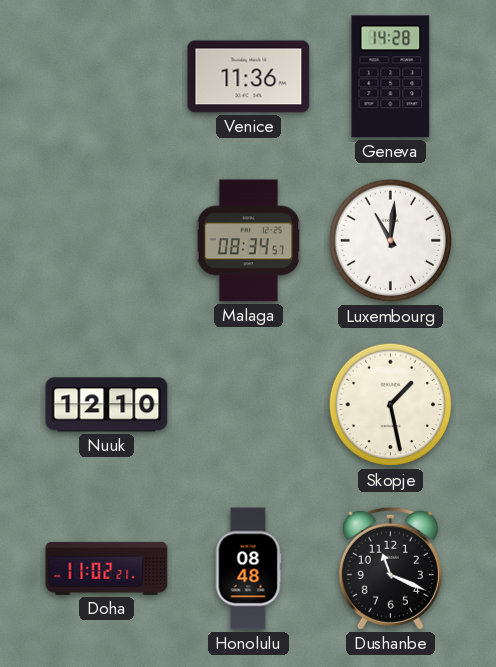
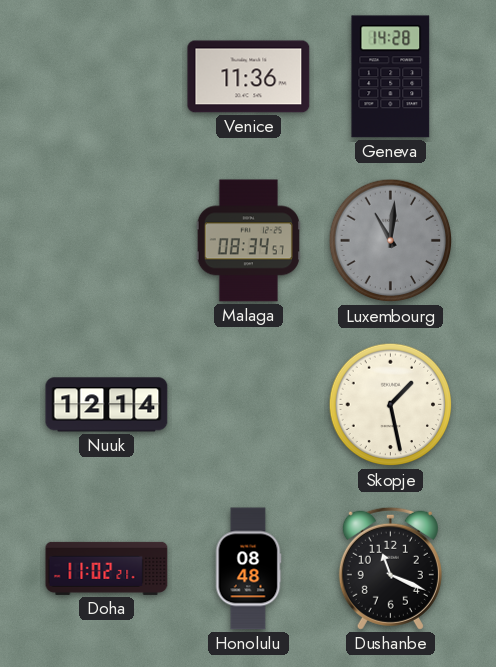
Luxembourg dial: white -> grey
Nuuk: 12:10 -> 12:14
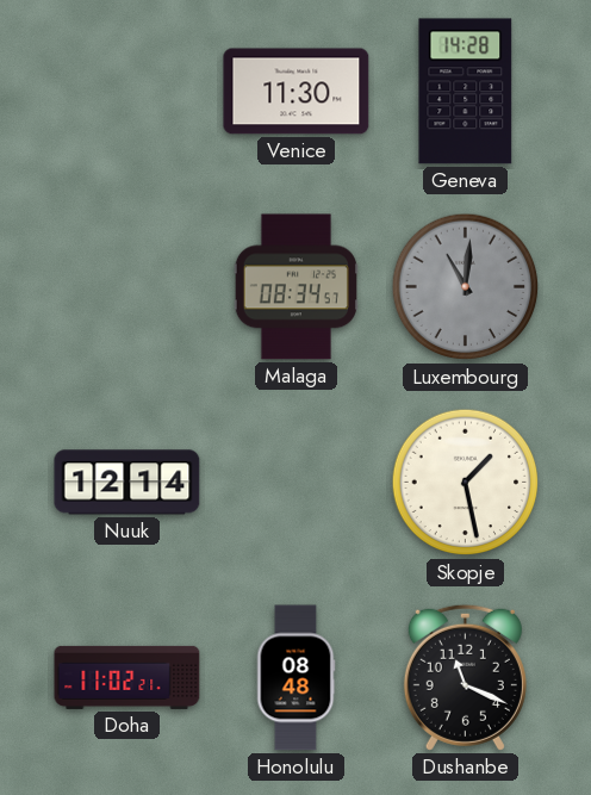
Venice: 11:36 -> 11:30
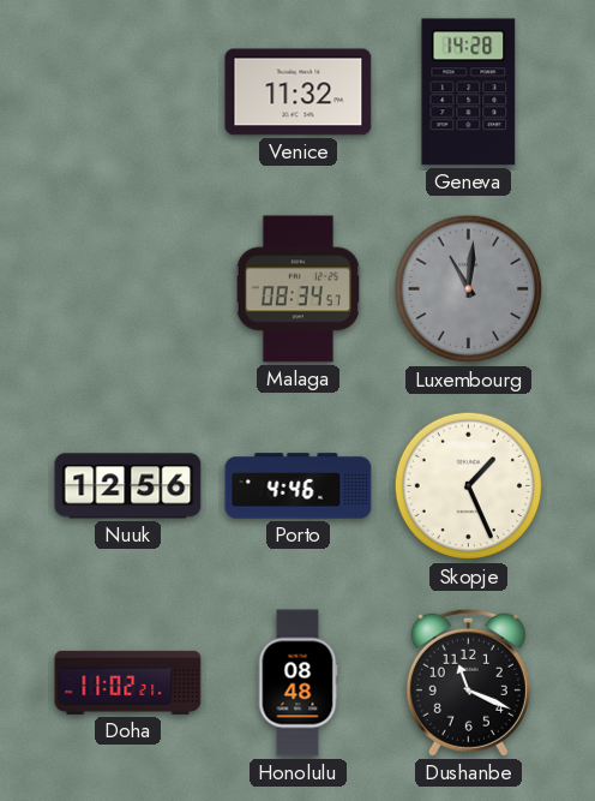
Venice: 11:30 -> 11:32
Nuuk: 12:14 -> 12:56
Porto: none -> 4:46
Skopje: 1:28 -> 1:26
